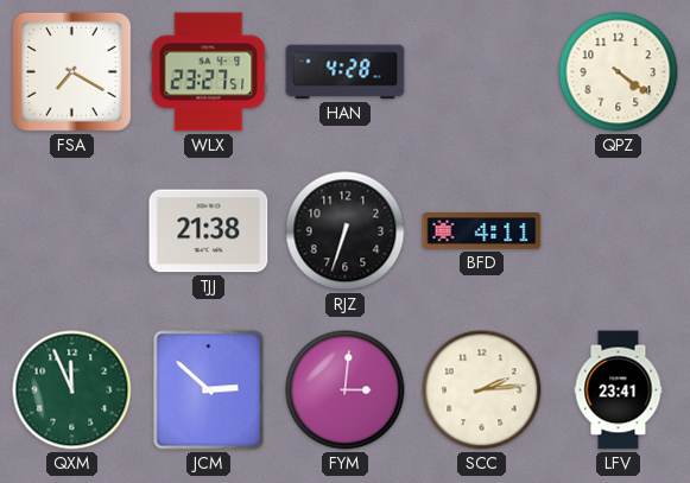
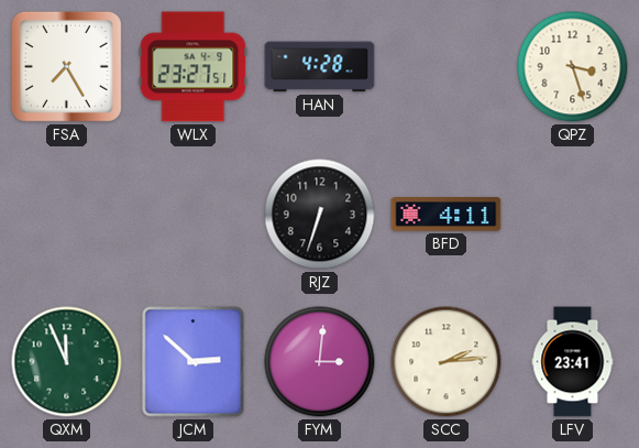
FSA: 7:20 -> 7:25
QPZ: 4:21 -> 3:27
TJJ: 21:38 -> none
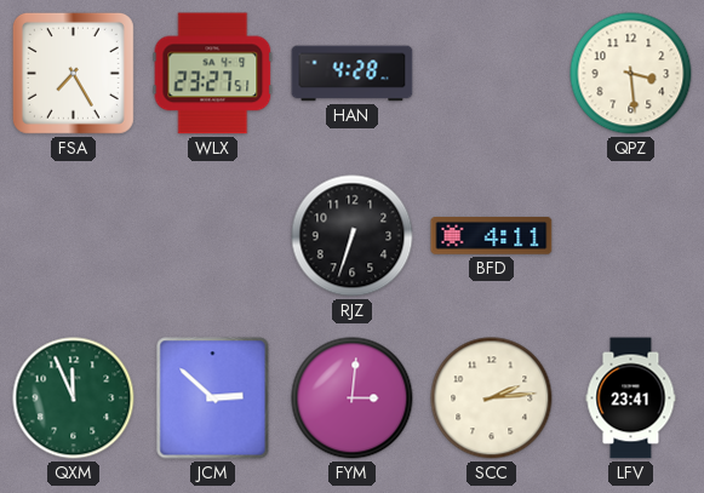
QPZ: 3:27 -> 3:29
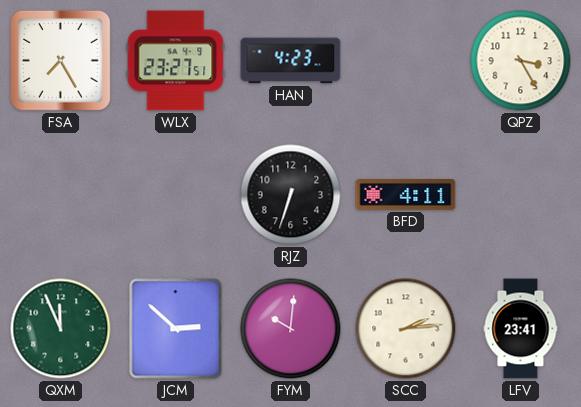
HAN: 4:28 -> 4:23
QPZ: 3:29 -> 3:25
FYM: 3:01 -> 10:01
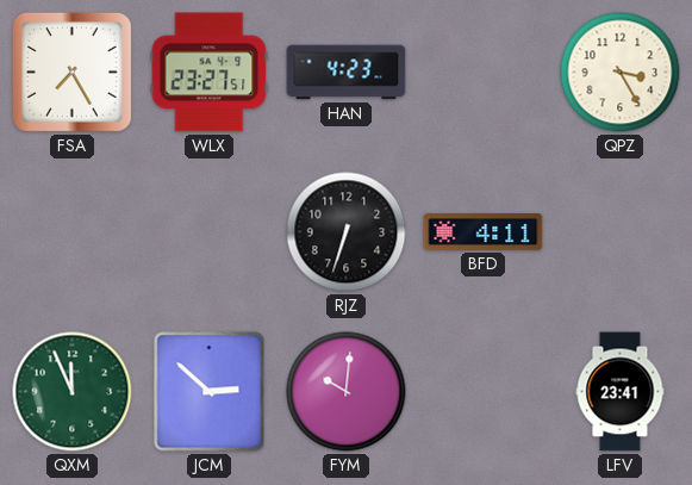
SCC: 2:14 -> none
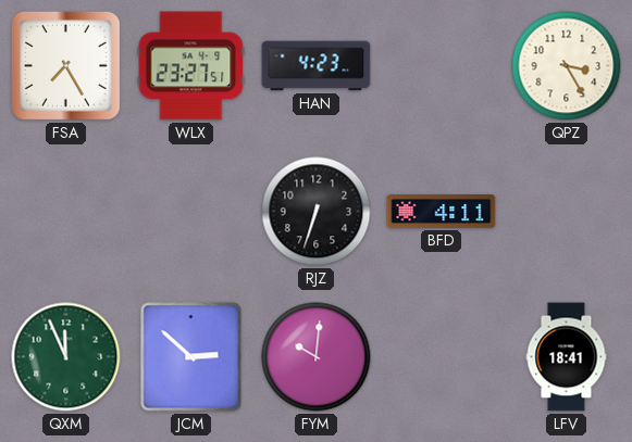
LFV: 23:41 -> 18:41
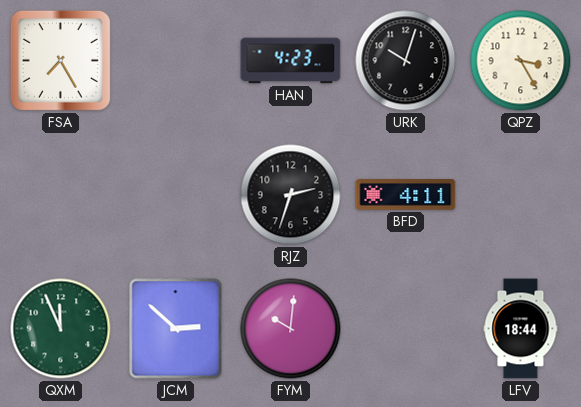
WLX: 23:27 -> none
URK: none -> 10:03
RJZ: 6:33 -> 2:33
LFV: 18:41 -> 18:44
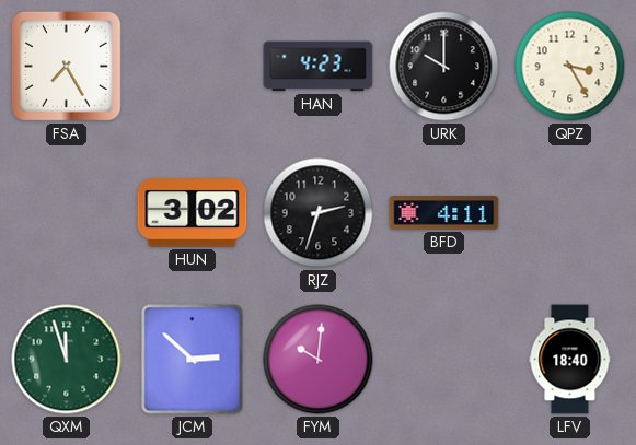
URK: 10:03 -> 10:00
HUN: none -> 3:02
QXM: 11:56 -> 11:57
LFV: 18:44 -> 18:40
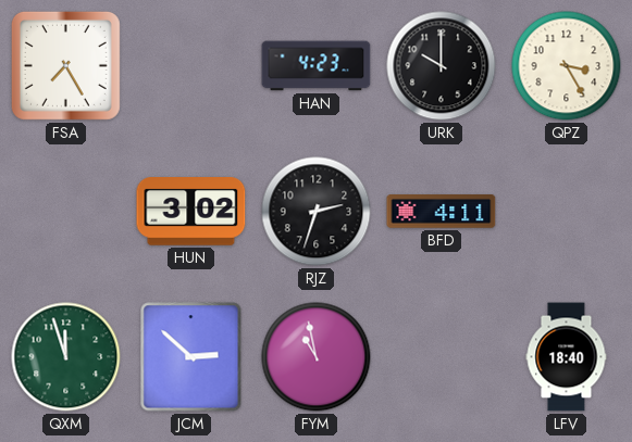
FYM: 10:01 -> 10:58
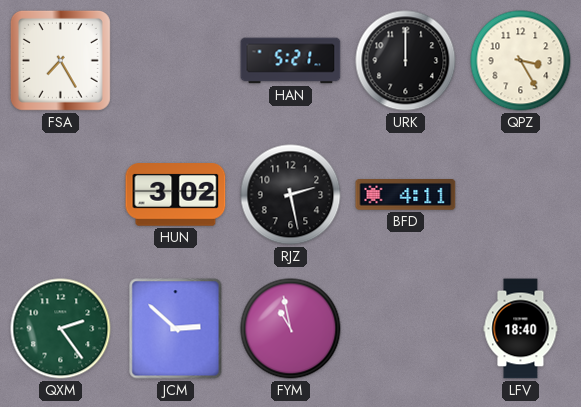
HAN: 4:23 -> 5:21
URK: 10:00 -> 12:00
RJZ: 2:33 -> 2:28
QXM: 11:57 -> 2:24
